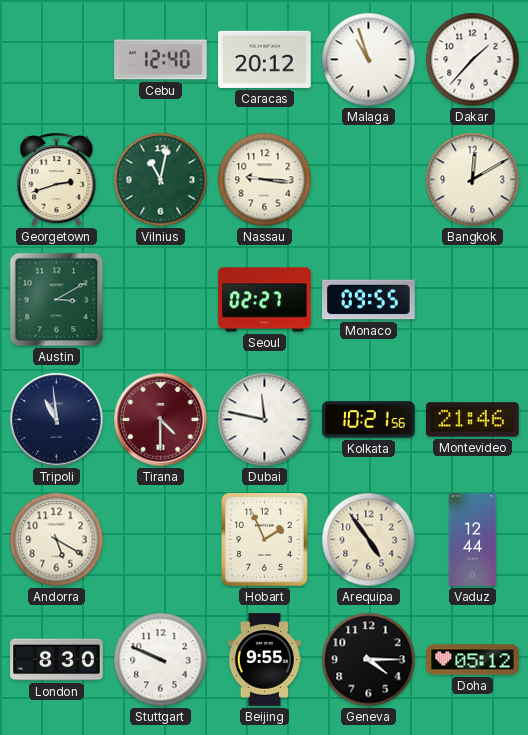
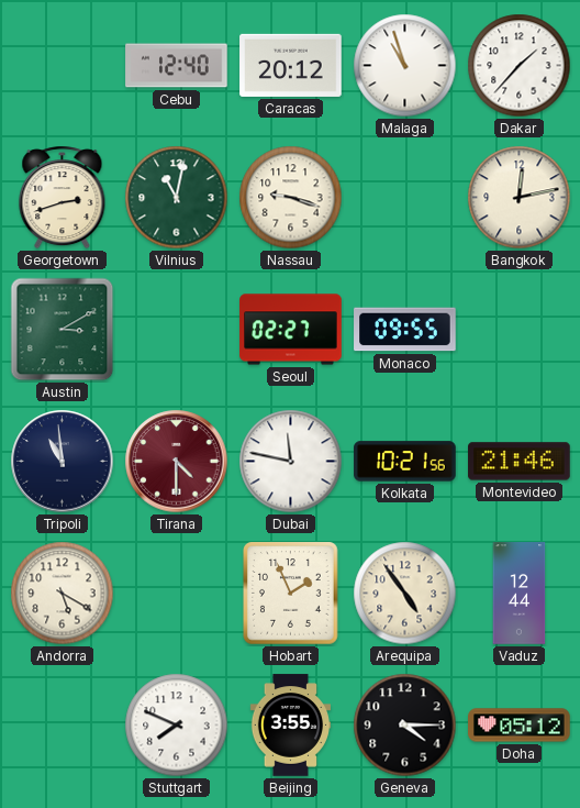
Nassau: 9:16 -> 9:18
Bangkok: 12:10 -> 12:13
London: 8:30 -> none
Stuttgart: 9:49 -> 7:49
Beijing: 9:55 -> 3:55
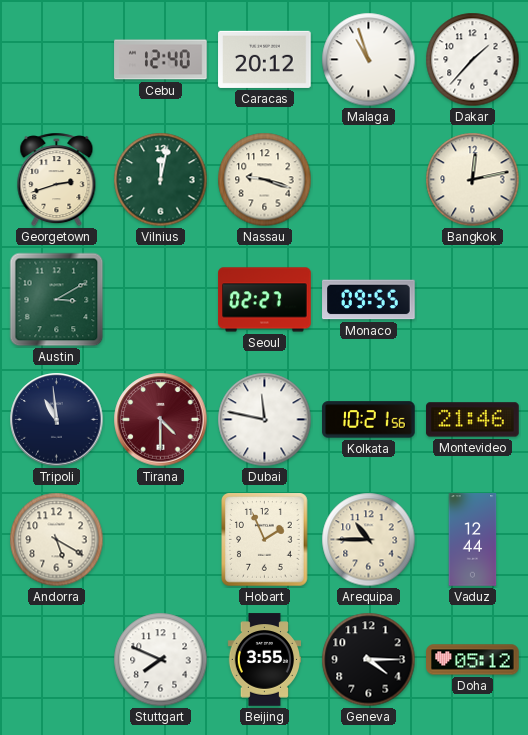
Vilnius: 11:02 -> 12:02
Arequipa: 4:54 -> 10:45
